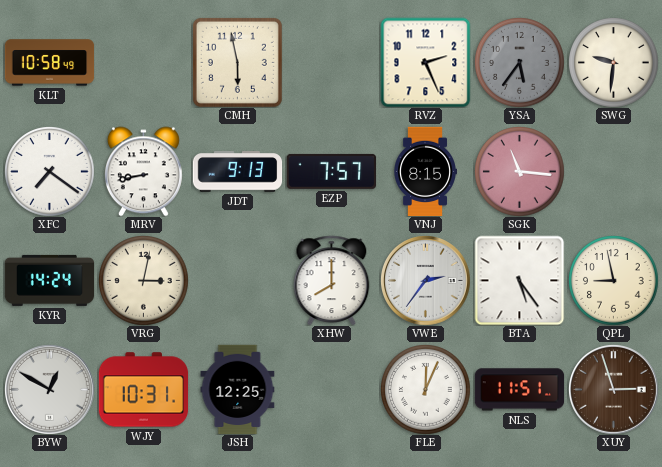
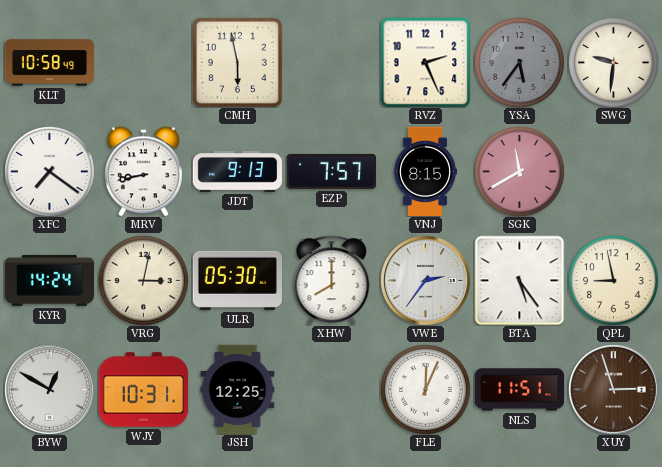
SGK: 11:16 -> 11:40
ULR: none -> 05:30
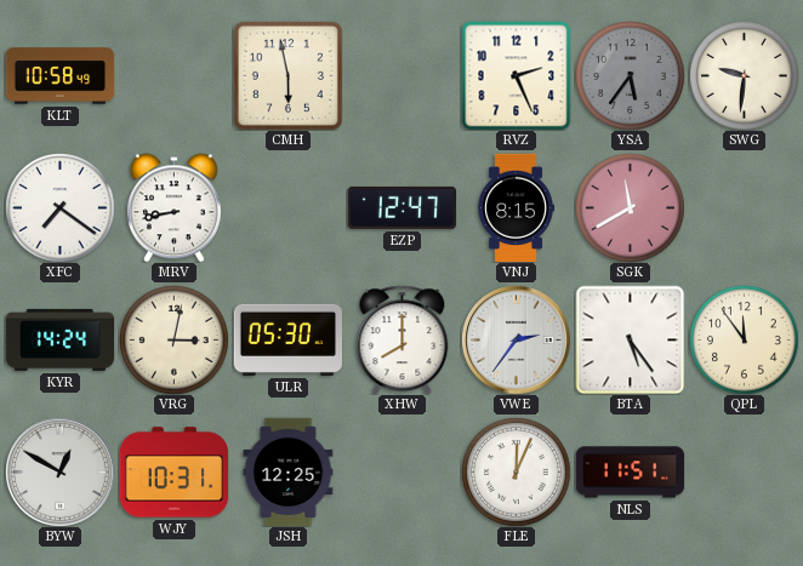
JDT: 9:13 -> none
EZP: 7:57 -> 12:47
QPL: 8:58 -> 11:54
XUY: 2:57 -> none
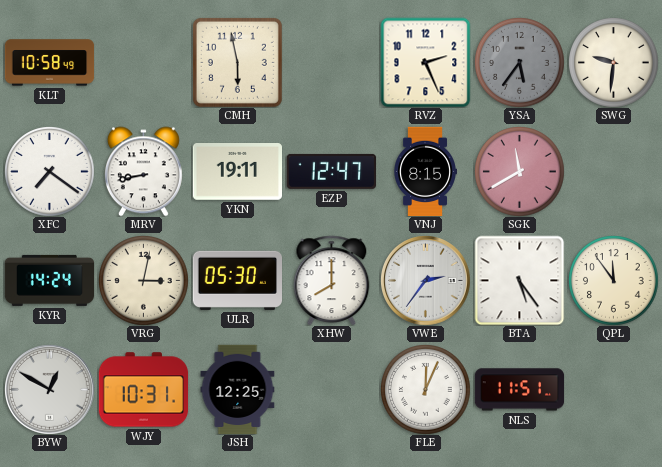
YKN: none -> 19:11
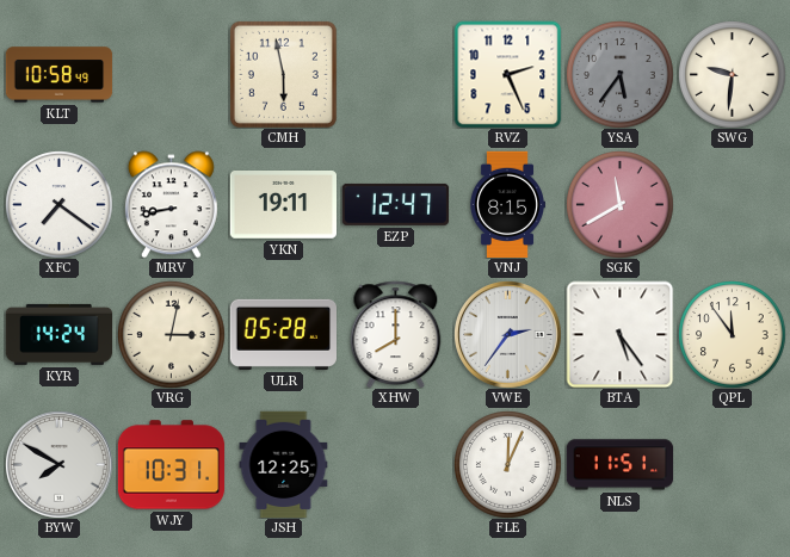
ULR: 05:30 -> 05:28
BYW: 12:50 -> 7:50
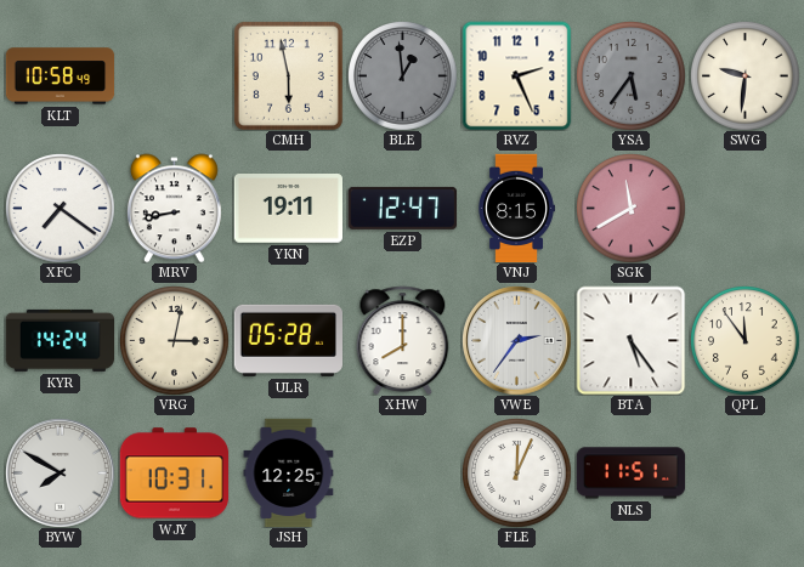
BLE: none -> 12:59
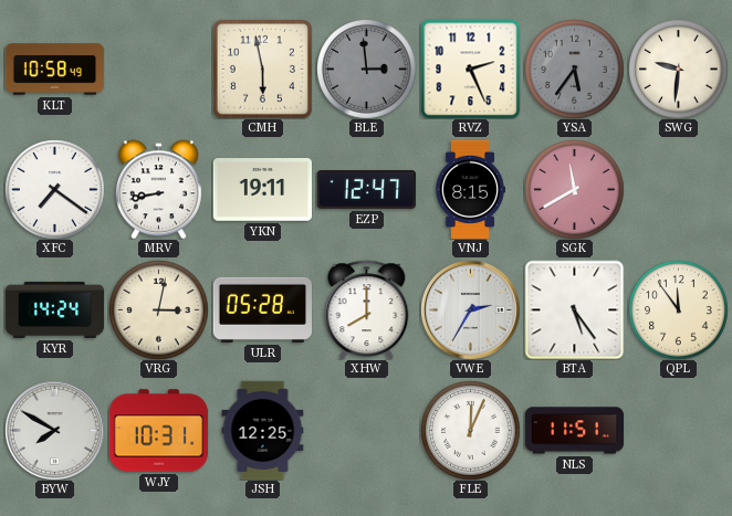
BLE: 12:59 -> 2:59
VWE: 2:36 -> 2:35
